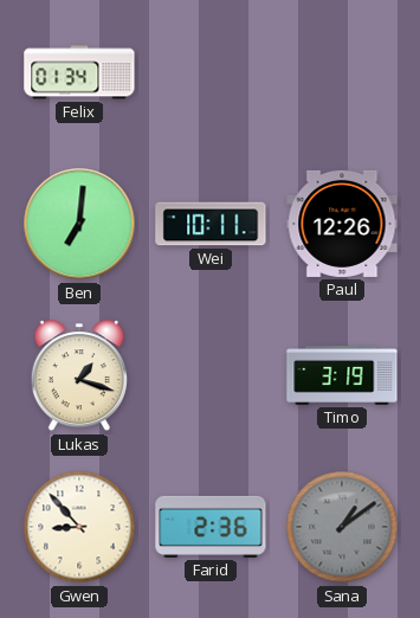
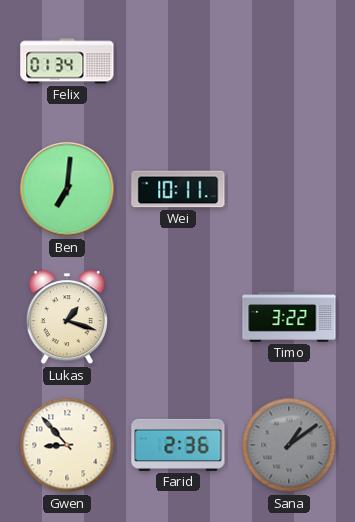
Paul: 12:26 -> none
Timo: 3:19 -> 3:22
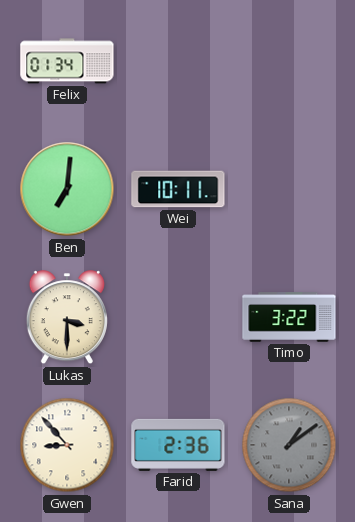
Lukas: 1:18 -> 3:30
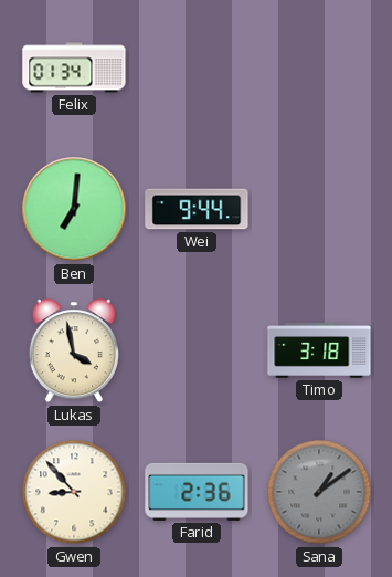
Wei: 10:11 -> 9:44
Lukas: 3:30 -> 3:58
Timo: 3:22 -> 3:18
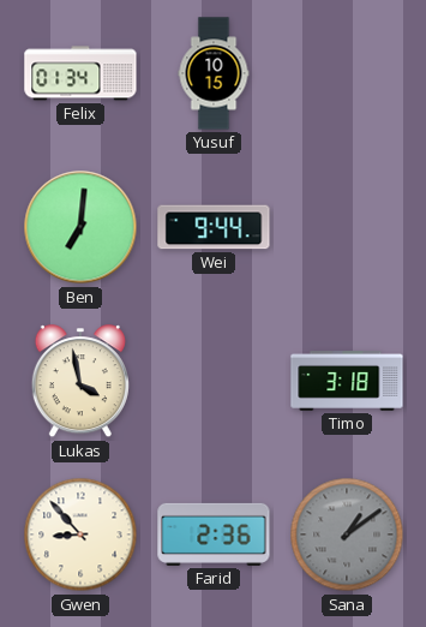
Yusuf: none -> 10:15
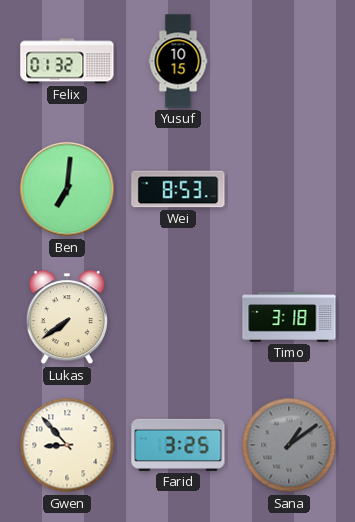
Felix: 01:34 -> 01:32
Wei: 9:44 -> 8:53
Lukas: 3:58 -> 7:39
Farid: 2:36 -> 3:25
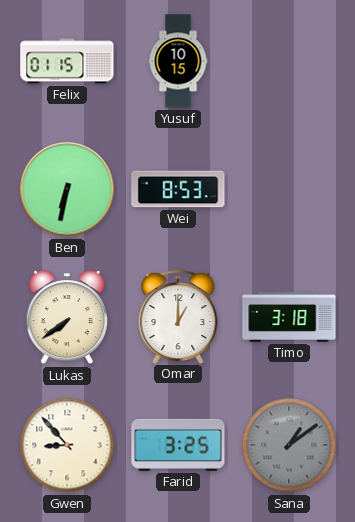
Felix: 01:32 -> 01:15
Ben: 7:01 -> 6:32
Omar: none -> 1:00
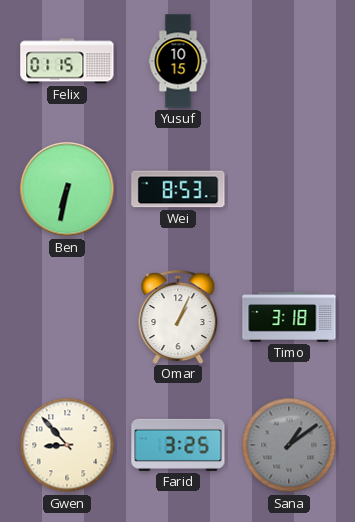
Lukas: 7:39 -> none
Omar: 1:00 -> 1:04
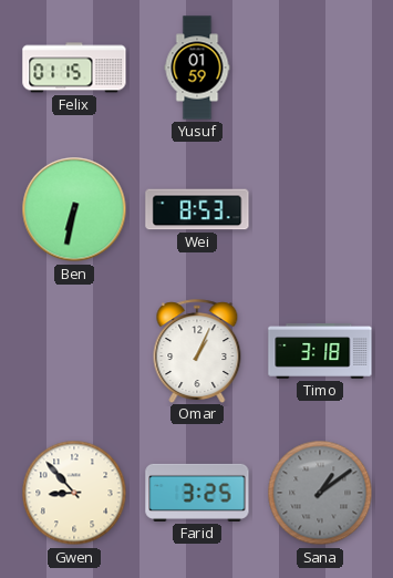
Yusuf: 10:15 -> 01:59
